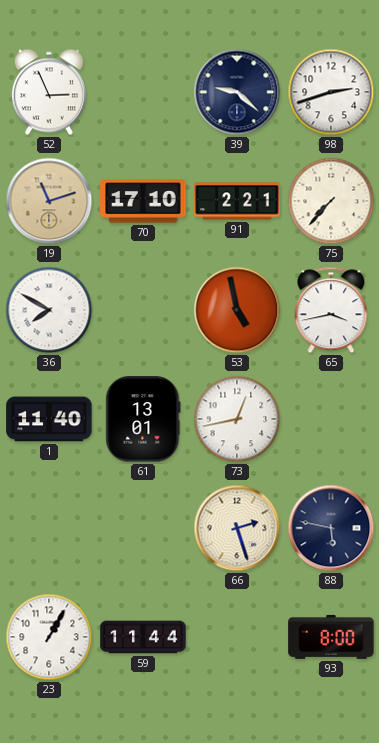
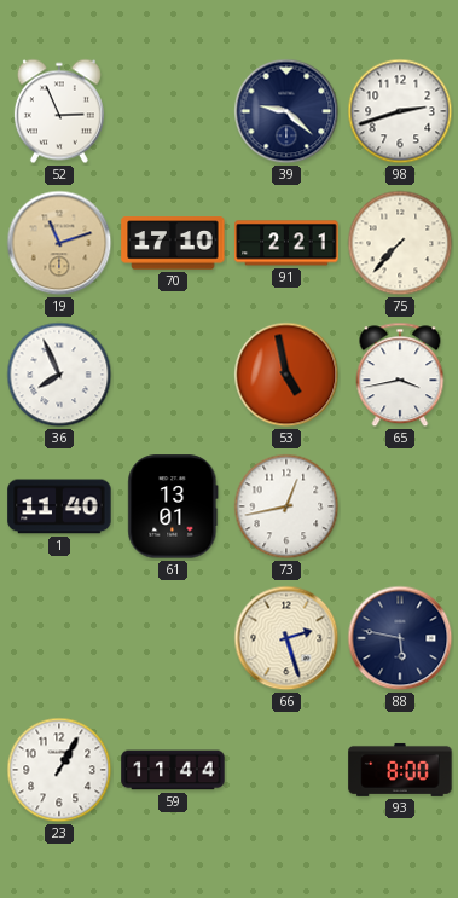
36: 7:50 -> 7:56
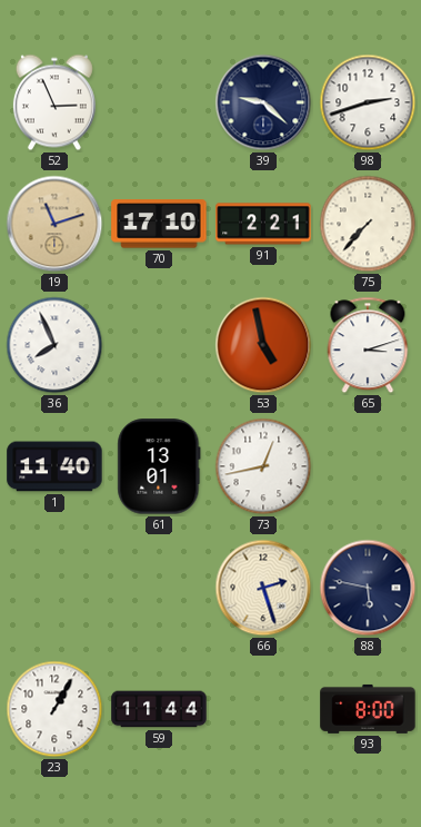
65: 3:43 -> 3:12
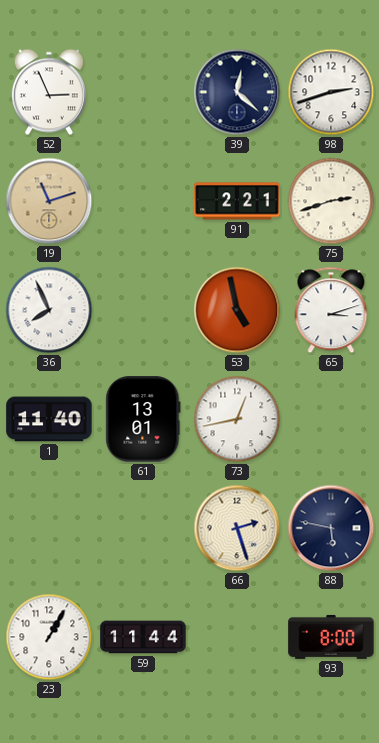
39: 9:22 -> 12:22
70: 17:10 -> none
75: 7:37 -> 2:42
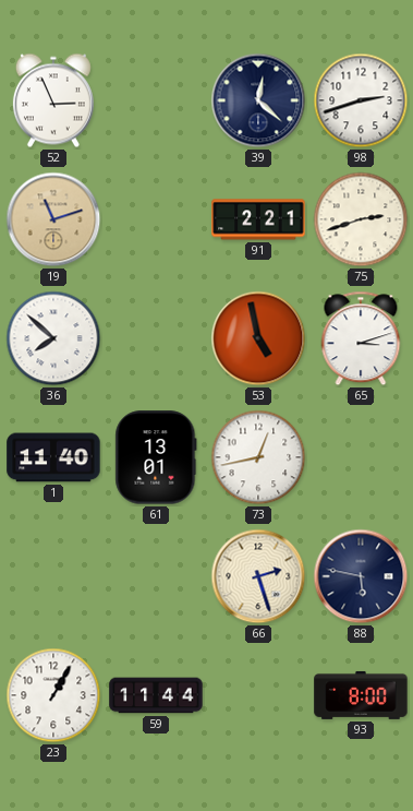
36: 7:56 -> 7:52
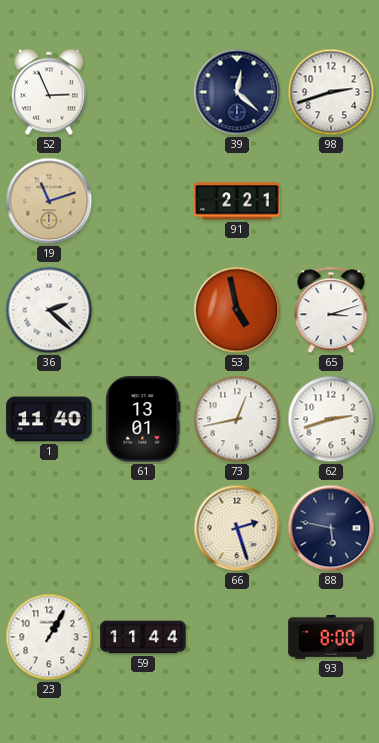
75: 2:42 -> none
36: 7:52 -> 2:22
62: none -> 2:42
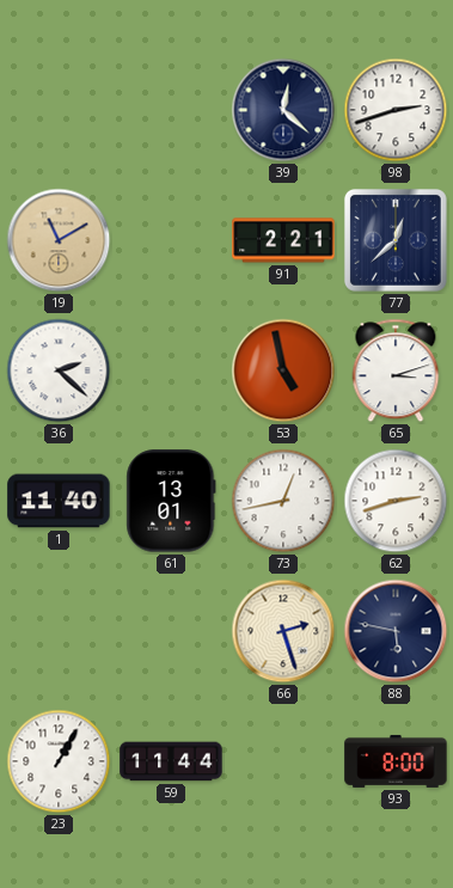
52: 2:56 -> none
19: 11:12 -> 11:10
77: none -> 12:38
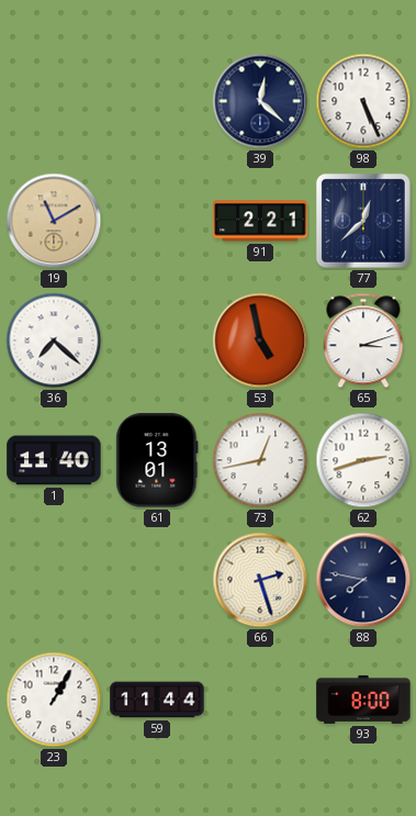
98: 2:42 -> 5:26
36: 2:22 -> 7:22
88: 5:47 -> 7:47
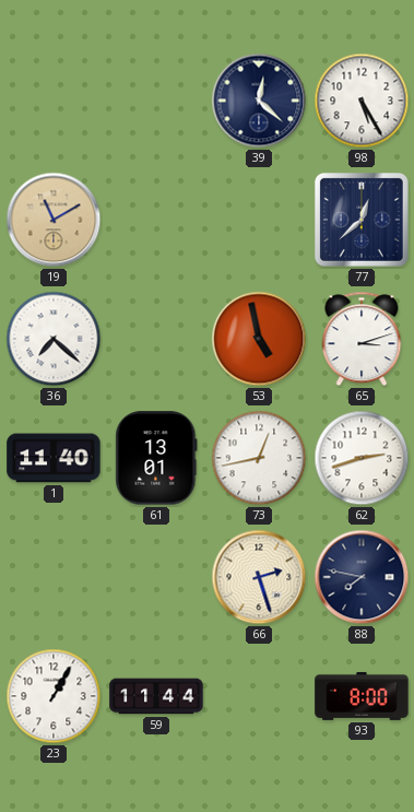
98: 5:26 -> 5:25
91: 2:21 -> none
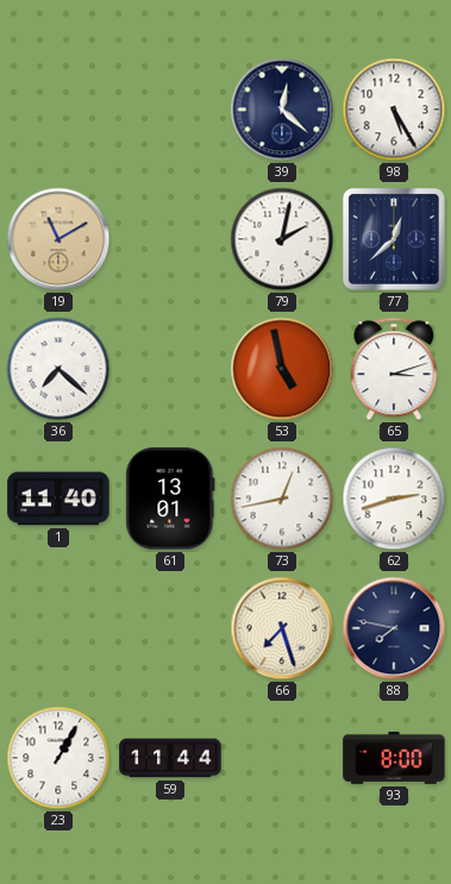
79: none -> 2:02
66: 2:27 -> 7:27
